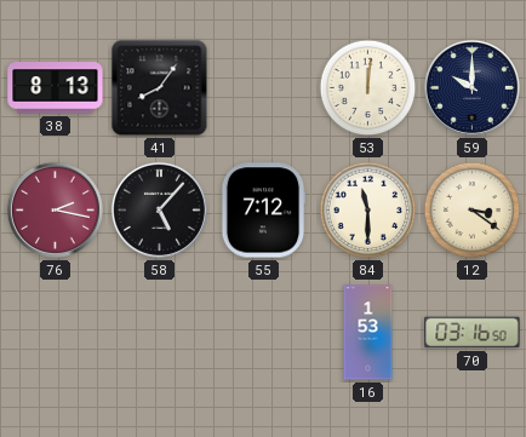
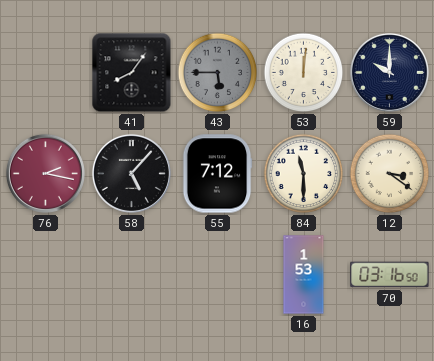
38: 8:13 -> none
43: none -> 5:45
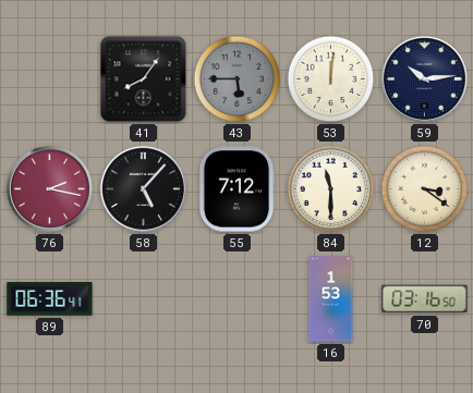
59: 10:00 -> 10:14
89: none -> 06:36
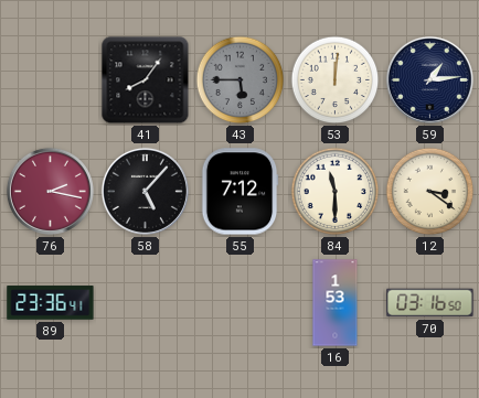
59: 10:14 -> 1:14
89: 06:36 -> 23:36
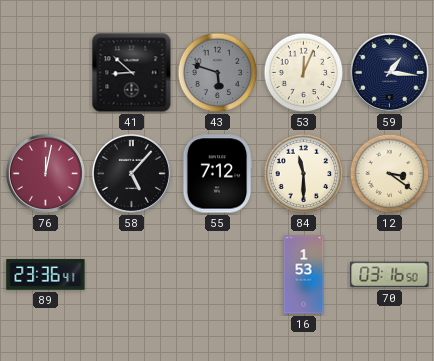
41: 8:06 -> 8:52
43: 5:45 -> 5:48
53: 12:01 -> 12:04
59: 1:14 -> 1:16
76: 2:17 -> 12:02
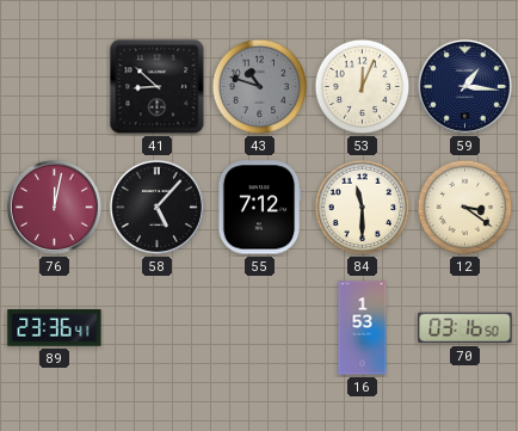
43: 5:48 -> 10:48
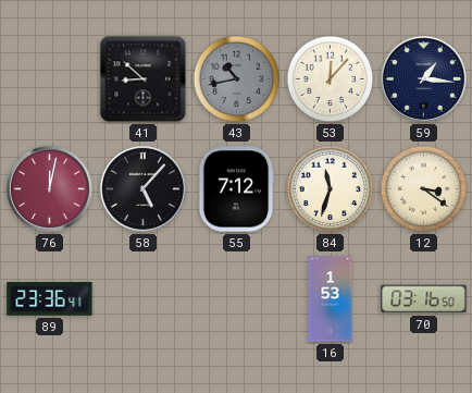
43: 10:48 -> 10:43
53: 12:04 -> 12:07
84: 11:30 -> 11:33
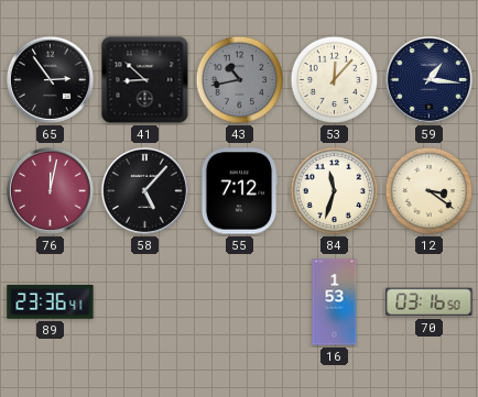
65: none -> 2:54
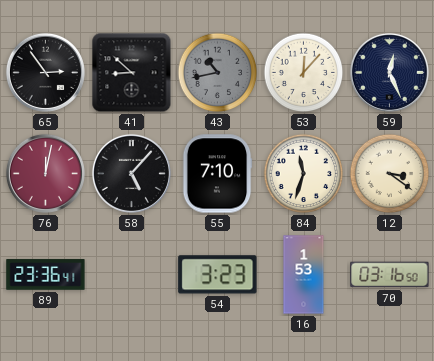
59: 1:16 -> 12:26
55: 7:12 -> 7:10
54: none -> 3:23
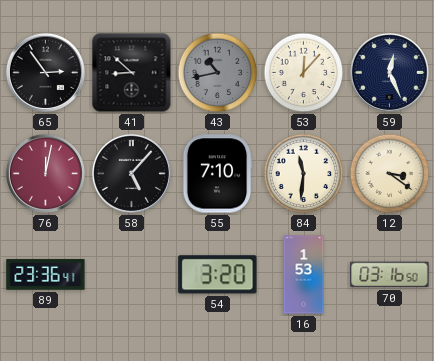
84: 11:33 -> 11:31
54: 3:23 -> 3:20
